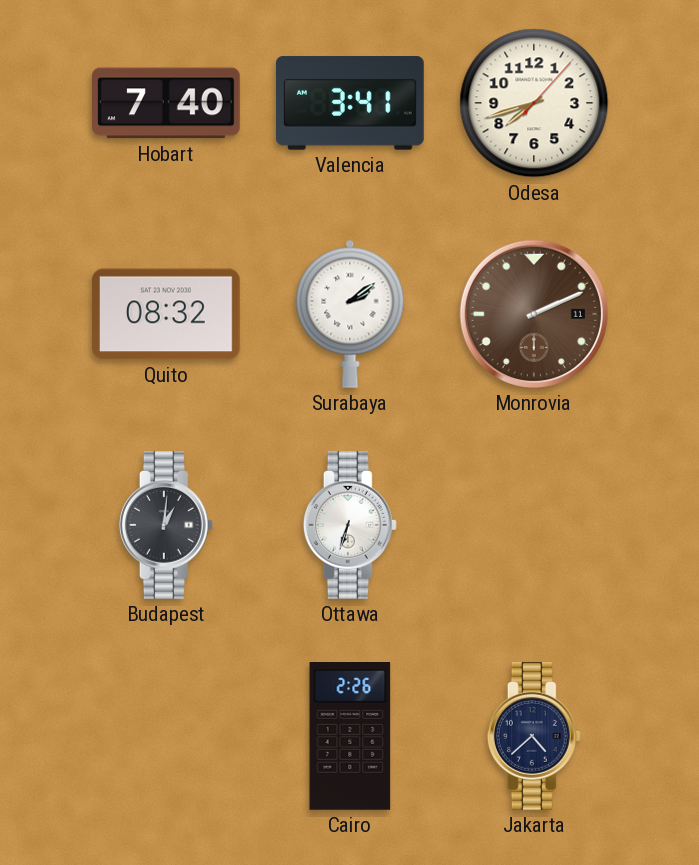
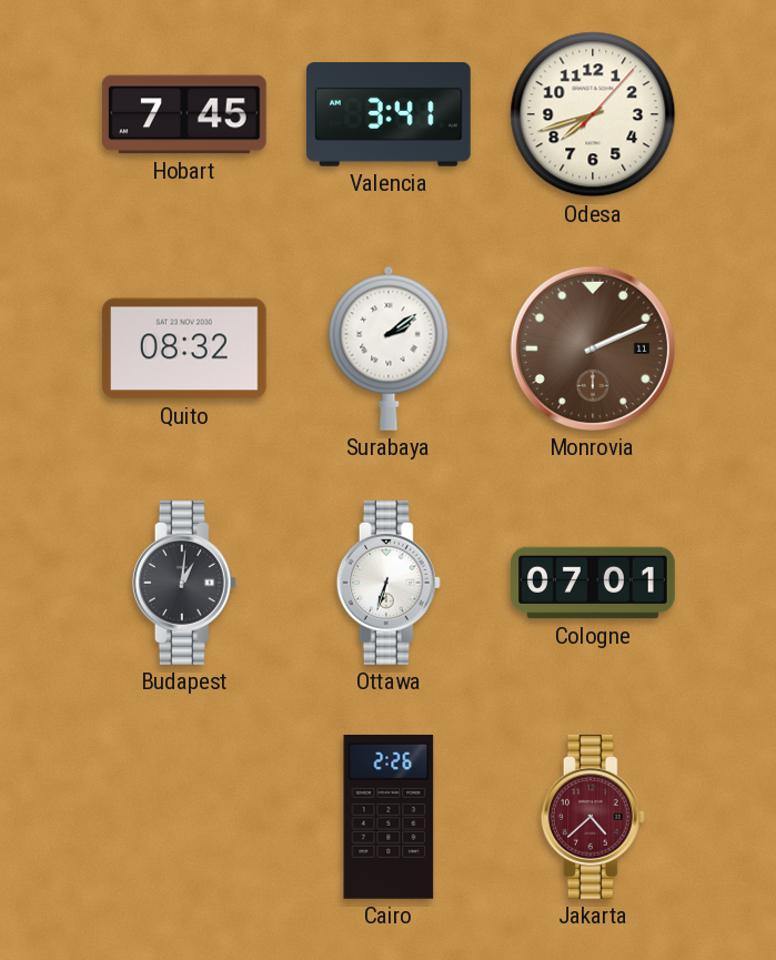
Hobart: 7:40 -> 7:45
Cologne: none -> 07:01
Jakarta dial: navy -> burgundy
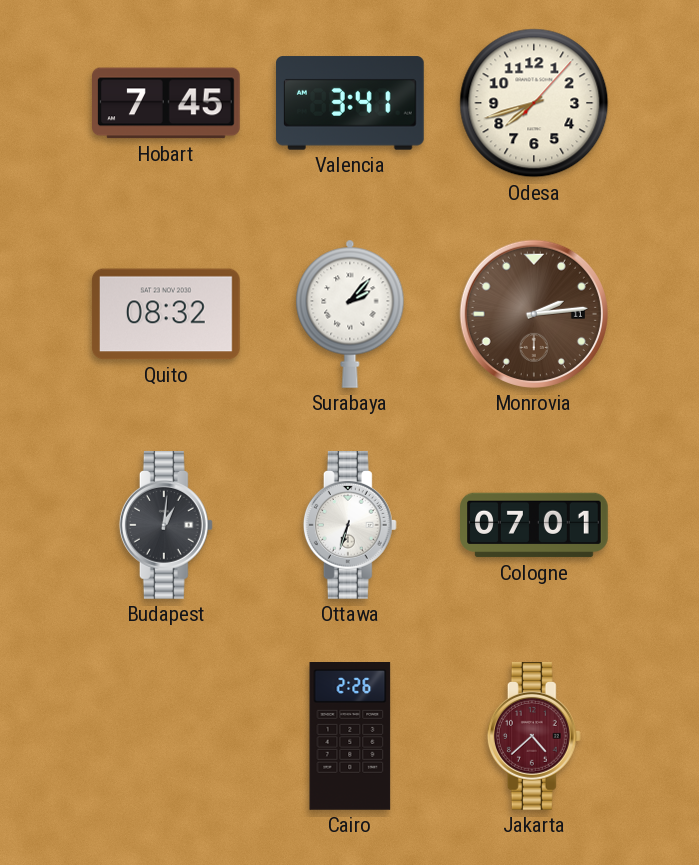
Surabaya: 2:09 -> 2:07
Monrovia: 2:11 -> 2:14
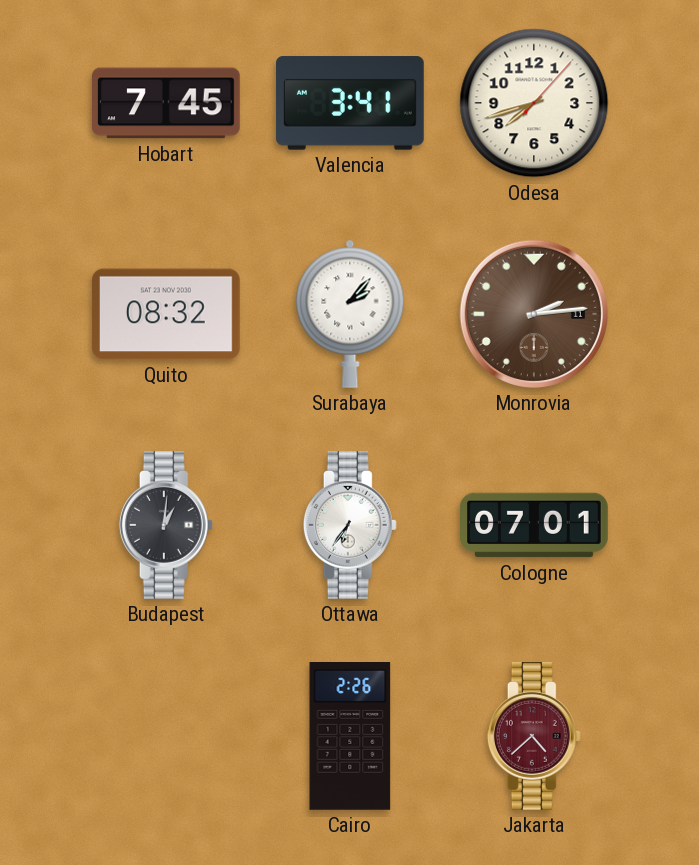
Ottawa: 6:33 -> 6:36
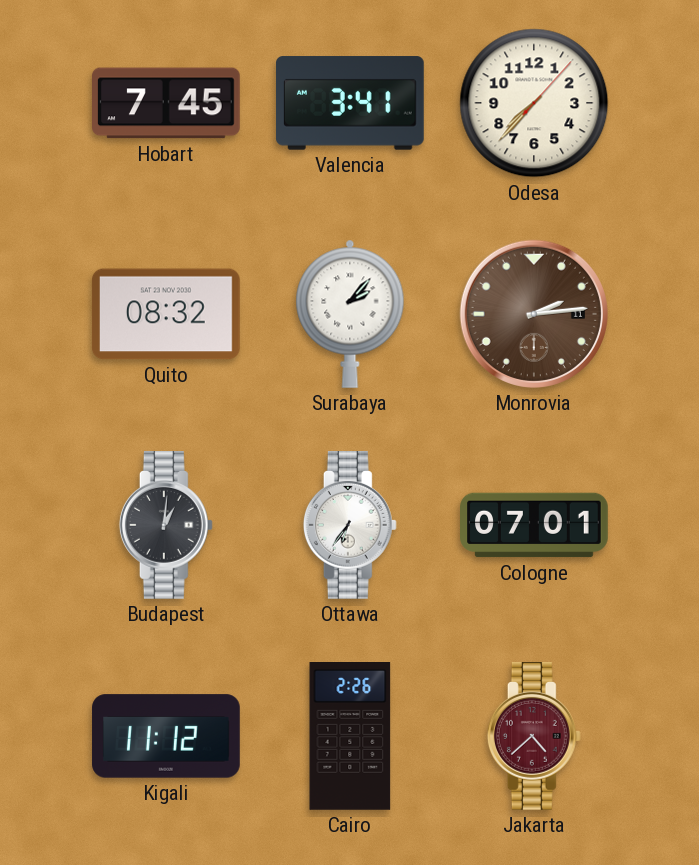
Odesa: 7:42 -> 7:37
Kigali: none -> 11:12
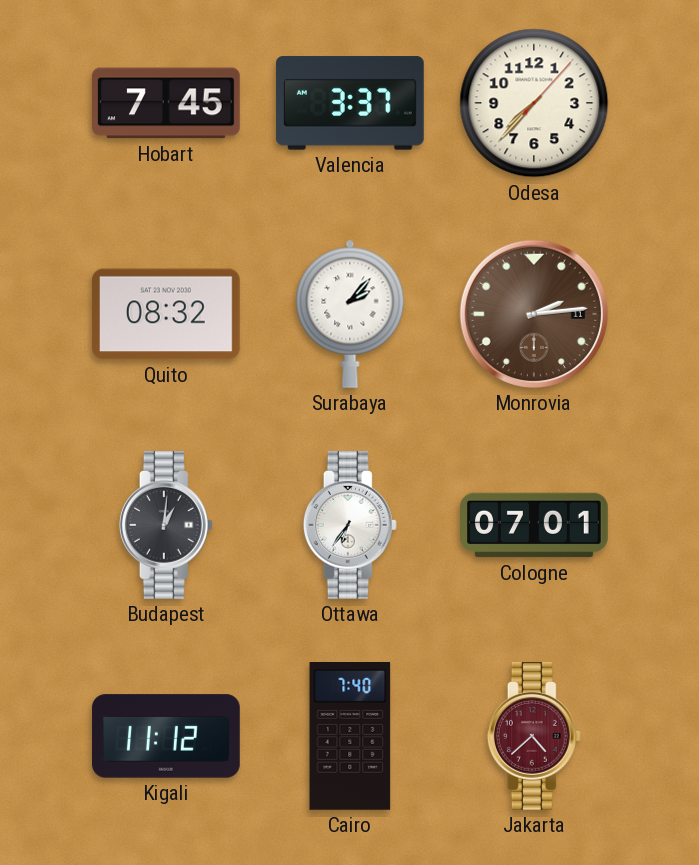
Valencia: 3:41 -> 3:37
Cairo: 2:26 -> 7:40
